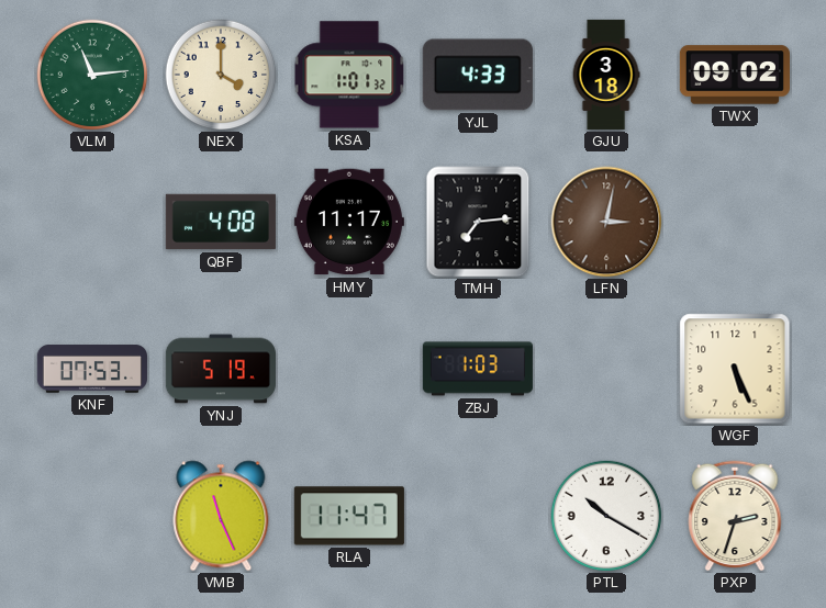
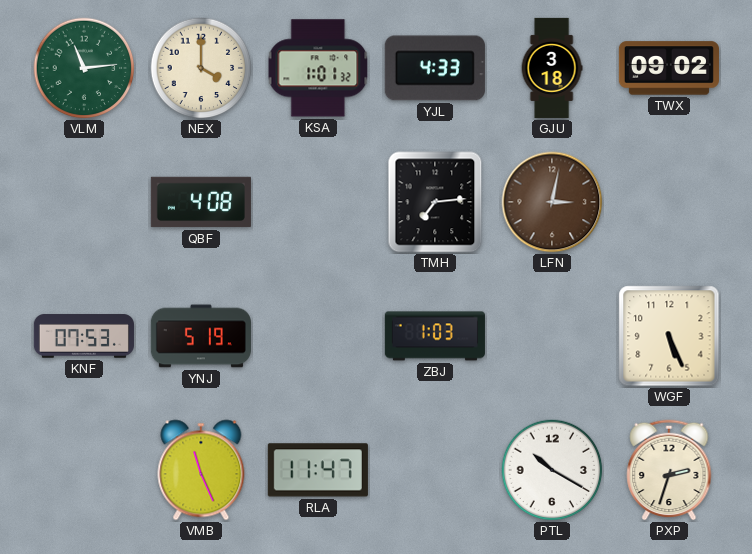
HMY: 11:17 -> none
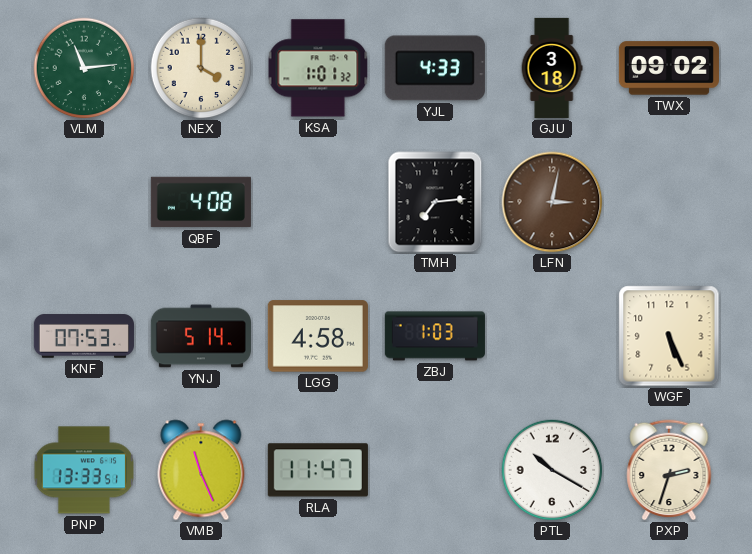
YNJ: 5:19 -> 5:14
LGG: none -> 4:58
PNP: none -> 13:33
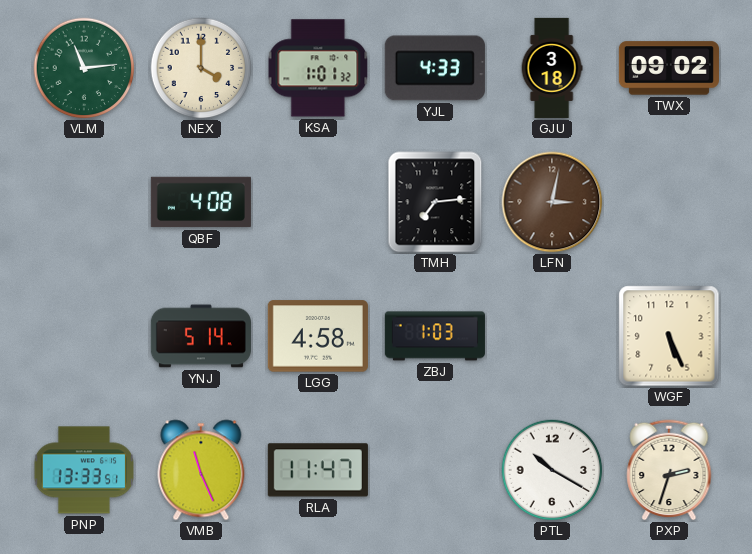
KNF: 07:53 -> none
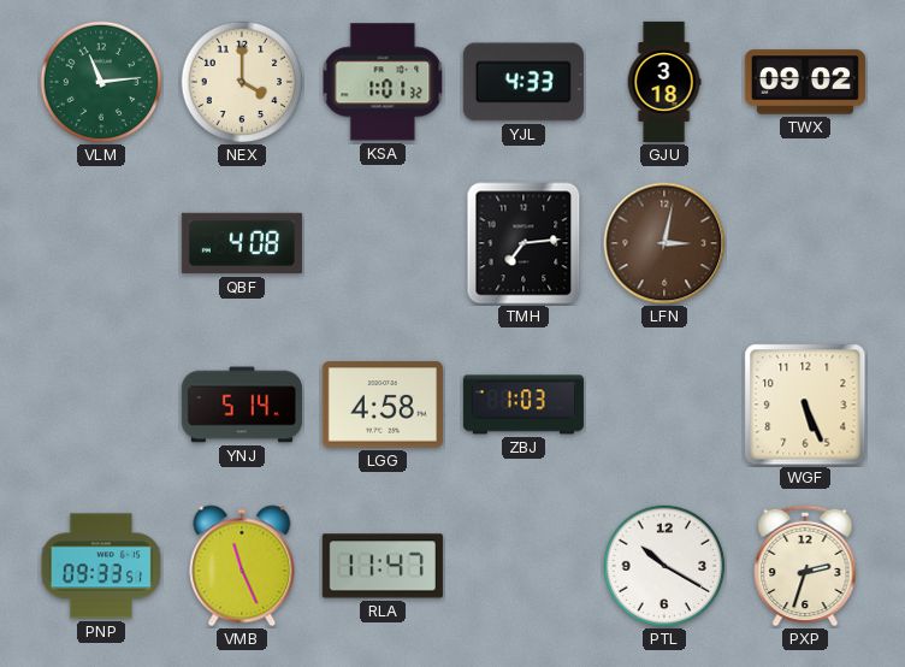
PNP: 13:33 -> 09:33
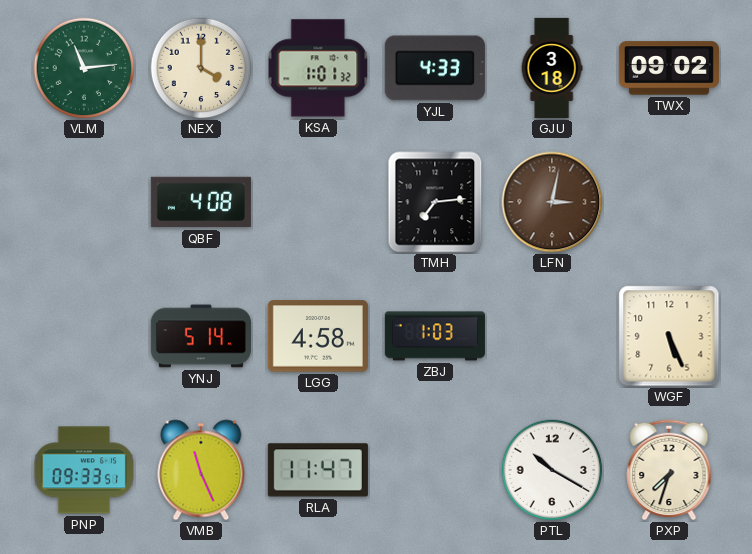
PXP: 2:33 -> 7:33
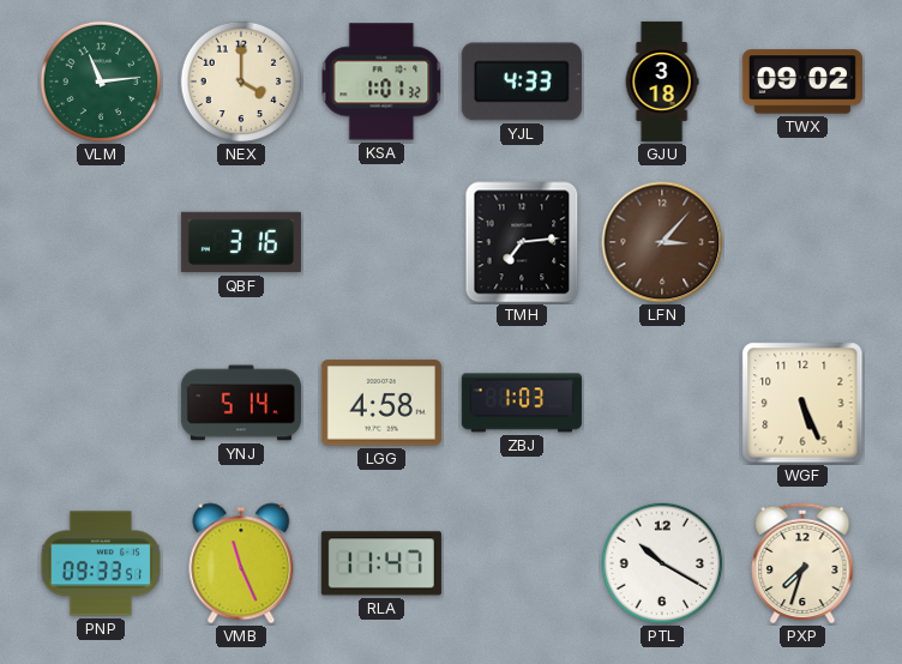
QBF: 4:08 -> 3:16
LFN: 3:02 -> 3:07
